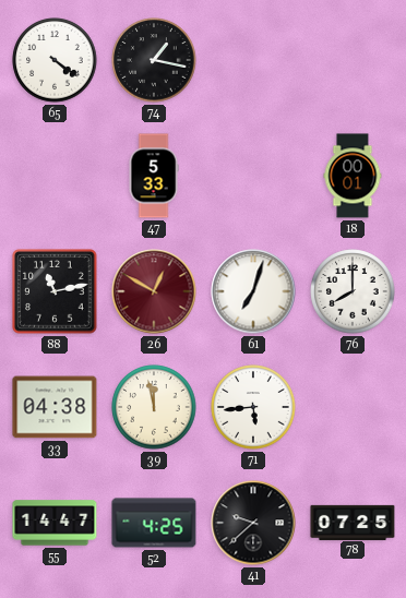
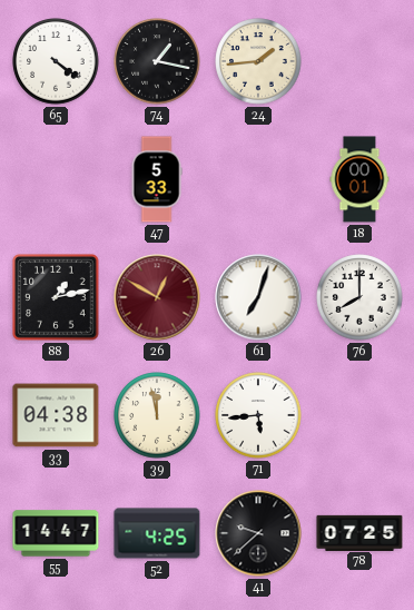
24: none -> 1:44
88: 11:13 -> 1:13
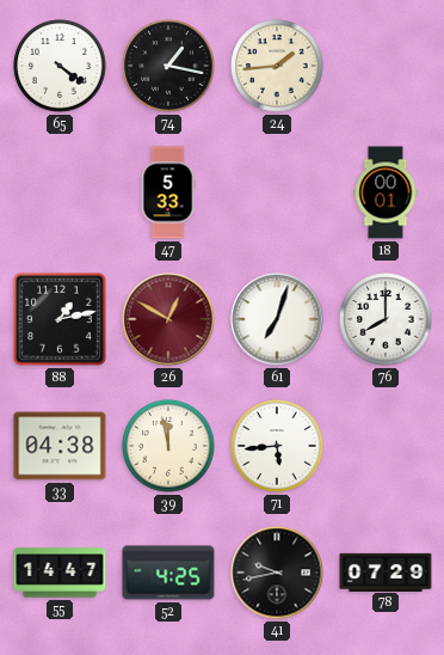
41: 9:38 -> 9:43
78: 07:25 -> 07:29
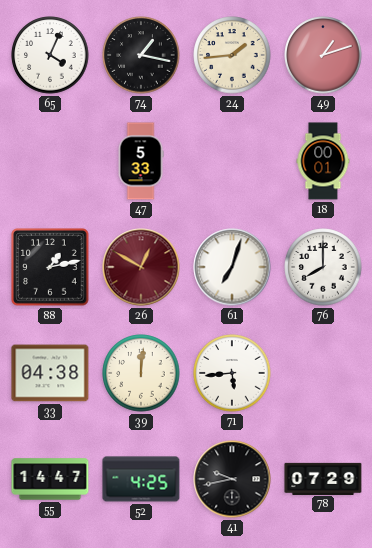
65: 4:21 -> 4:04
49: none -> 1:12
39: 11:58 -> 12:01
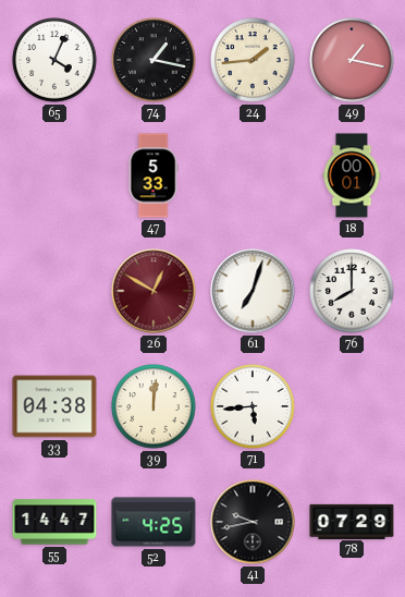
49: 1:12 -> 1:17
88: 1:13 -> none
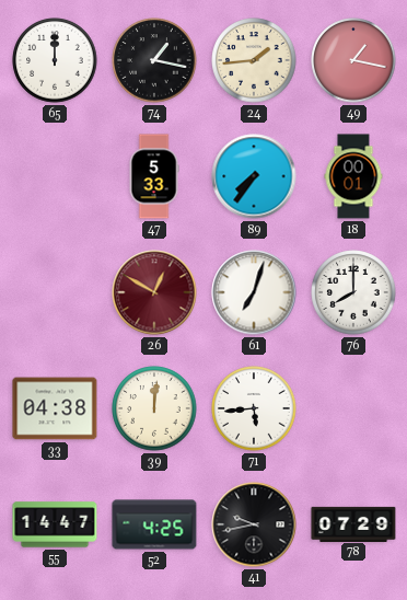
65: 4:04 -> 12:00
89: none -> 7:36
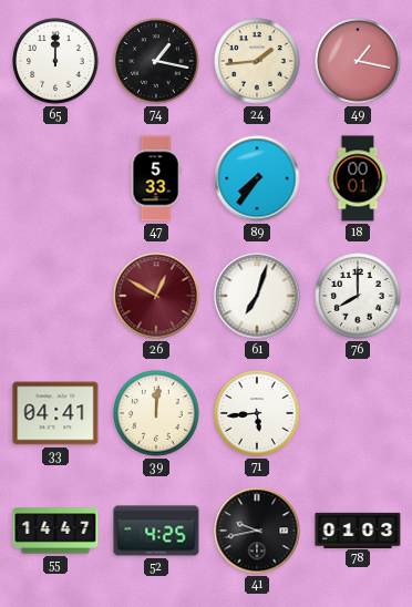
33: 04:38 -> 04:41
78: 07:29 -> 01:03
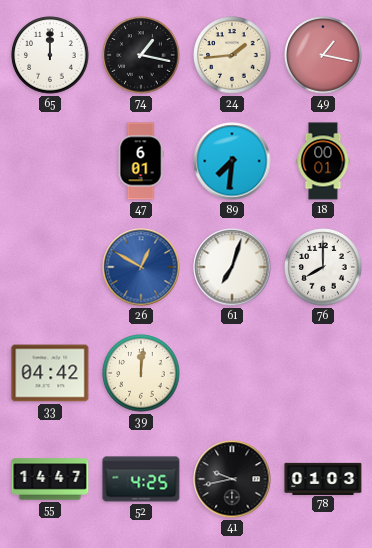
47: 5:33 -> 6:01
89: 7:36 -> 7:31
26 dial: burgundy -> blue
33: 04:41 -> 04:42
71: 5:44 -> none
